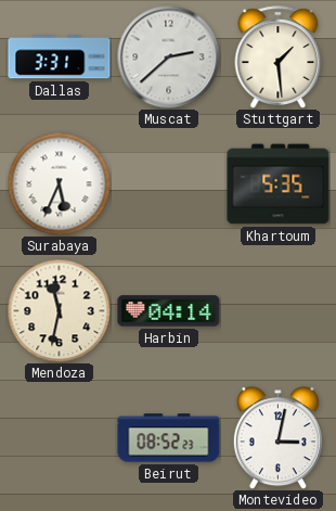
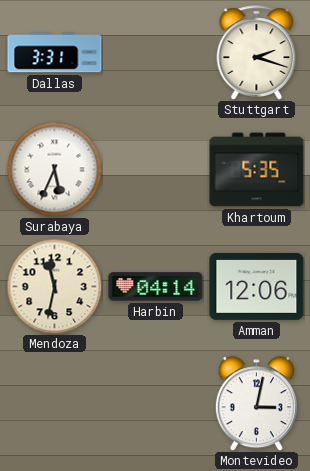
Muscat: 2:38 -> none
Stuttgart: 1:29 -> 2:18
Amman: none -> 12:06
Beirut: 08:52 -> none
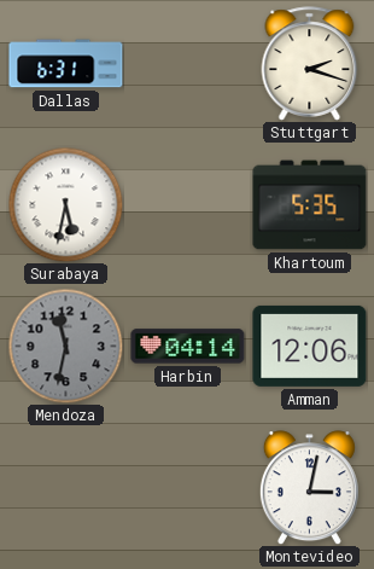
Dallas: 3:31 -> 6:31
Surabaya: 5:34 -> 5:32
Mendoza dial: cream -> grey
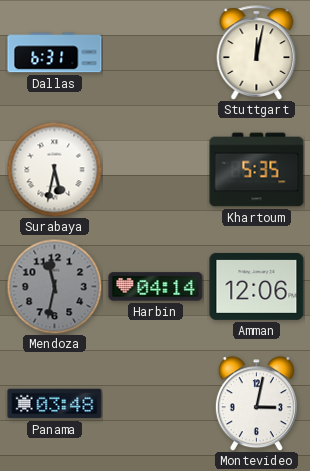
Stuttgart: 2:18 -> 12:02
Panama: none -> 03:48
